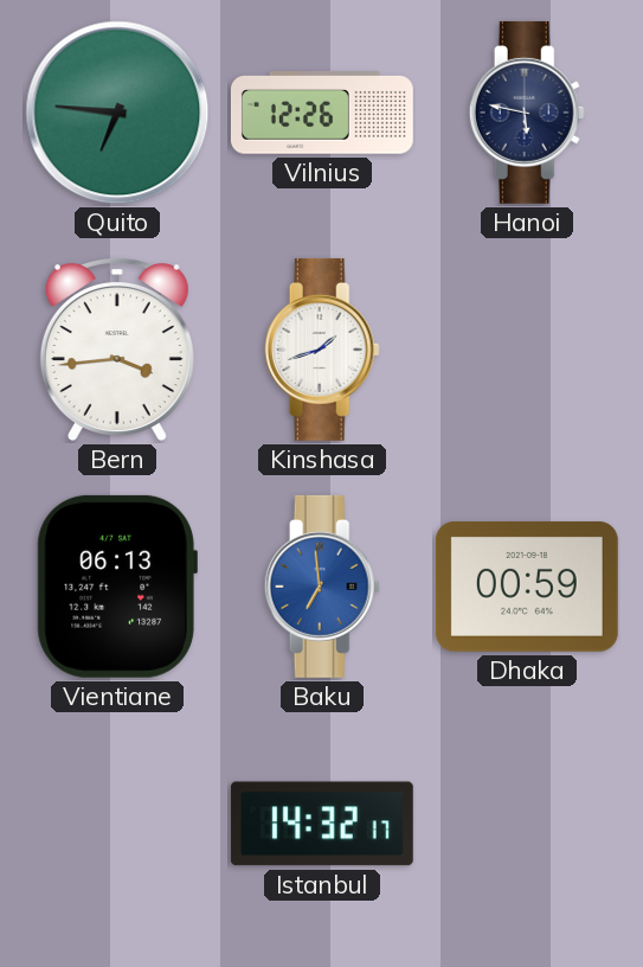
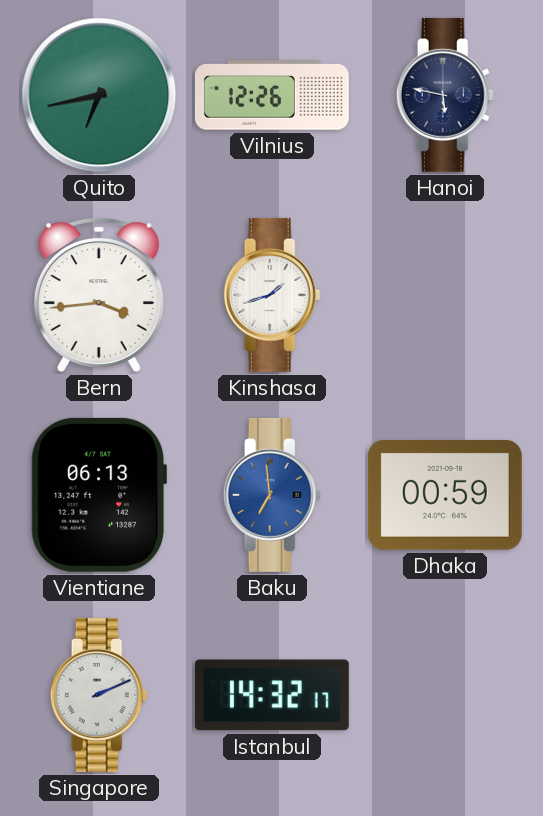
Quito: 6:46 -> 6:43
Singapore: none -> 2:11
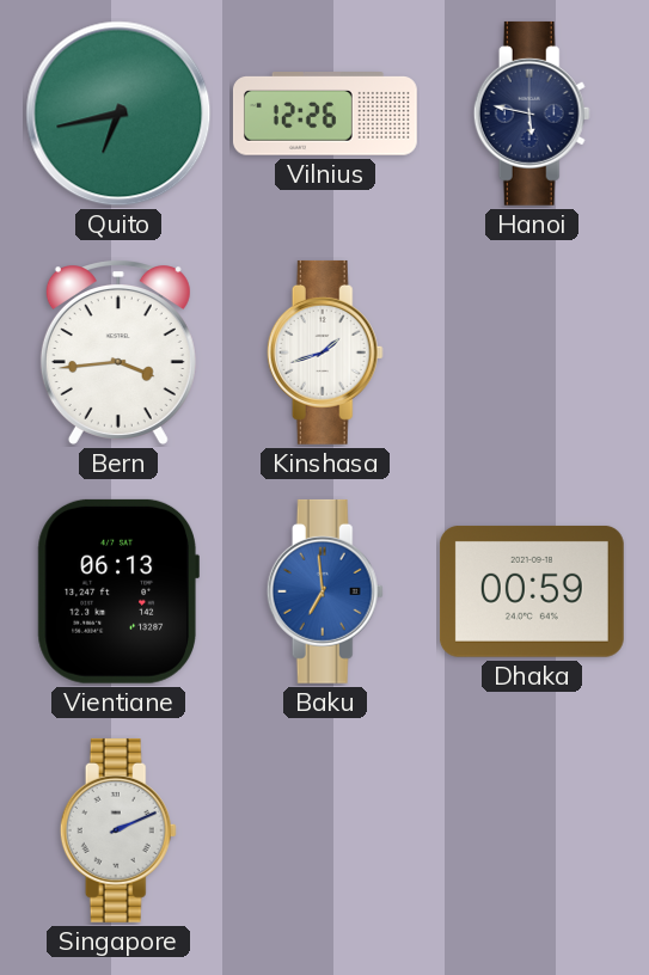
Istanbul: 14:32 -> none
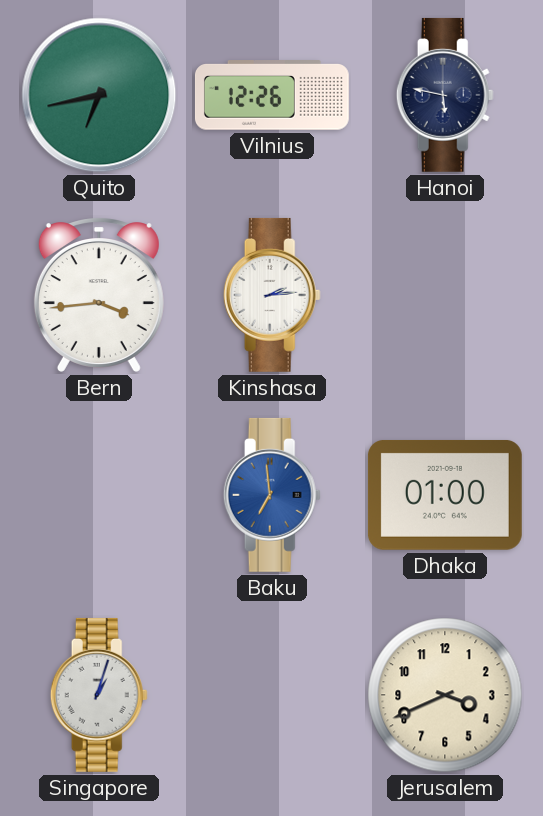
Kinshasa: 1:42 -> 2:14
Vientiane: 06:13 -> none
Dhaka: 00:59 -> 01:00
Singapore: 2:11 -> 1:03
Jerusalem: none -> 3:41
